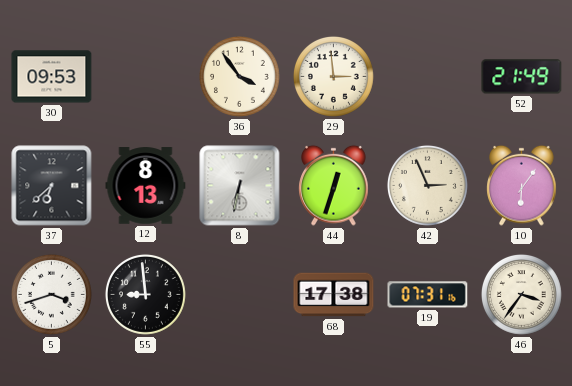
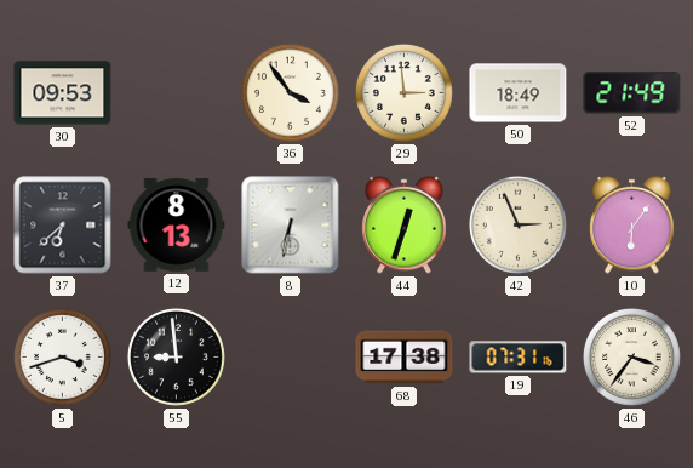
50: none -> 18:49
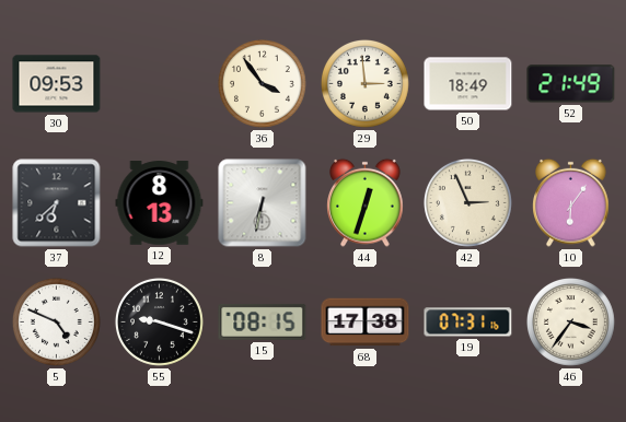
5: 3:42 -> 4:49
55: 8:59 -> 9:18
15: none -> 08:15
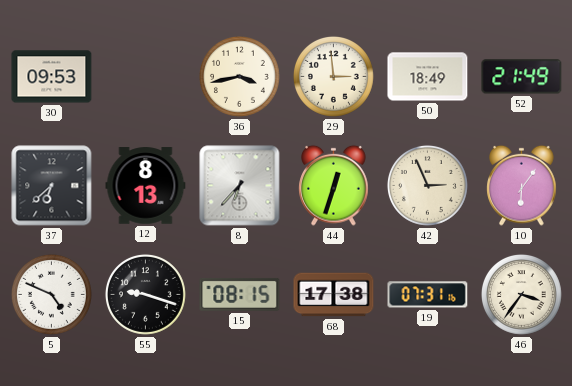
36: 3:54 -> 3:43
8: 6:32 -> 6:37
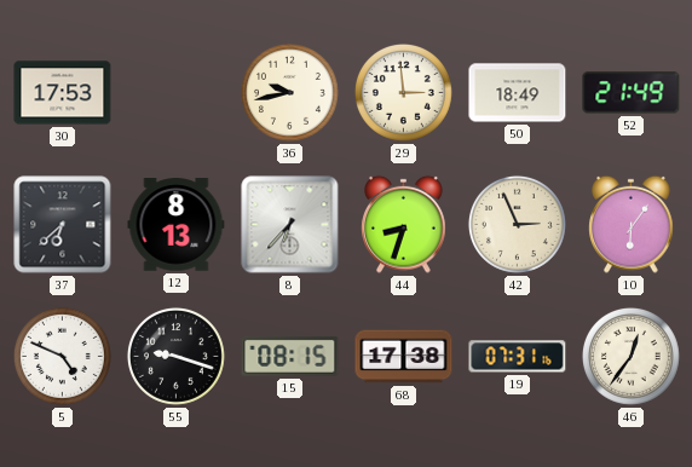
30: 09:53 -> 17:53
36: 3:43 -> 9:43
44: 12:33 -> 8:33
46: 3:36 -> 12:36
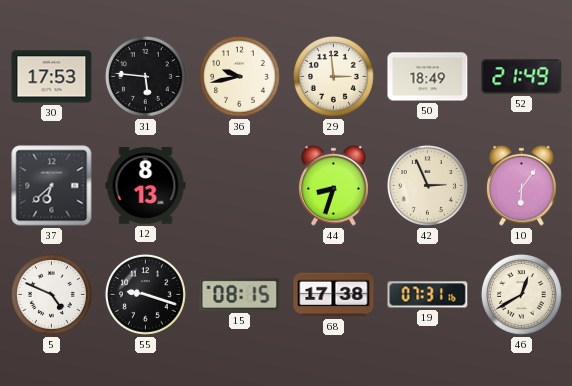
31: none -> 5:46
8: 6:37 -> none
46: 12:36 -> 12:40
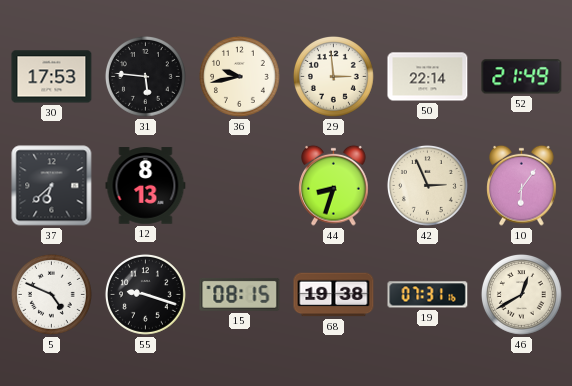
50: 18:49 -> 22:14
68: 17:38 -> 19:38
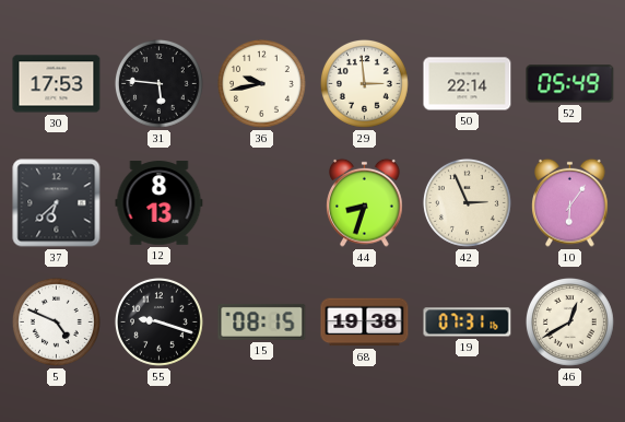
52: 21:49 -> 05:49
